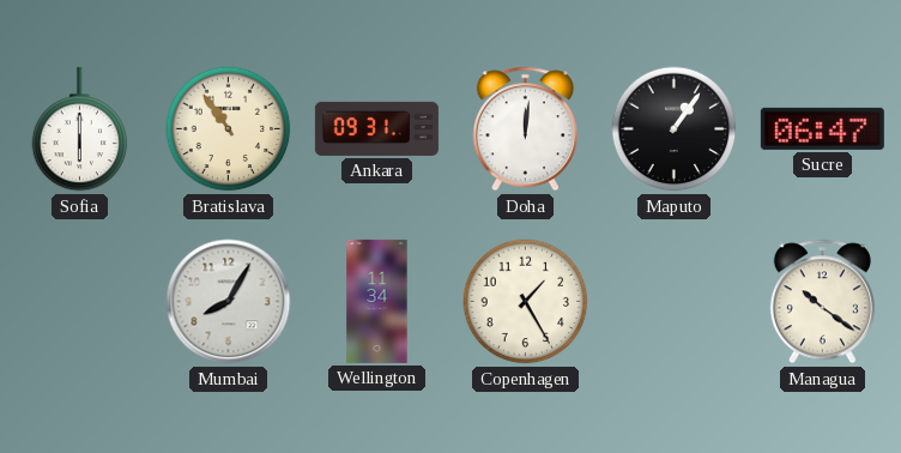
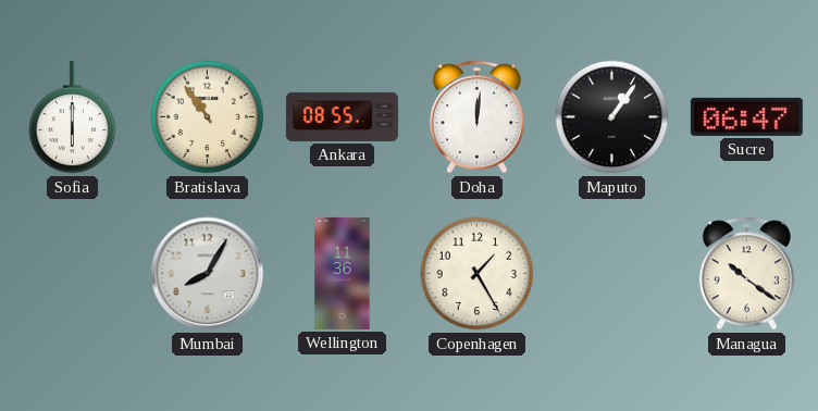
Ankara: 09:31 -> 08:55
Wellington: 11:34 -> 11:36
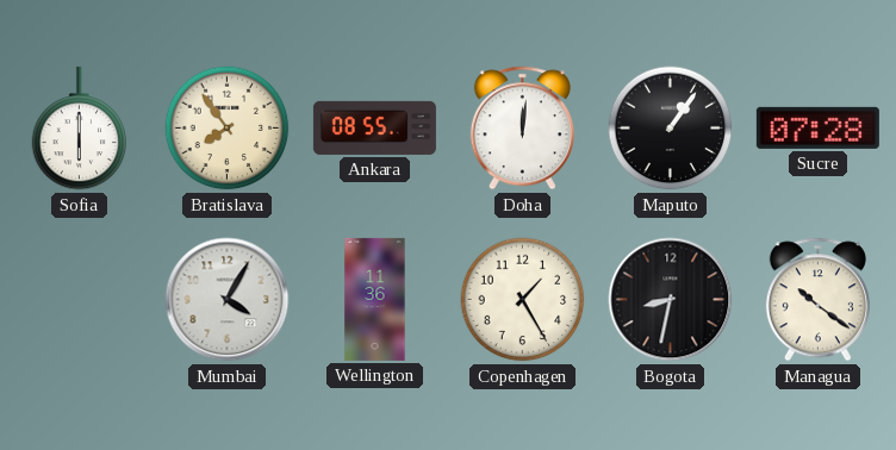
Bratislava: 10:54 -> 7:54
Sucre: 06:47 -> 07:28
Mumbai: 8:05 -> 4:05
Bogota: none -> 8:32
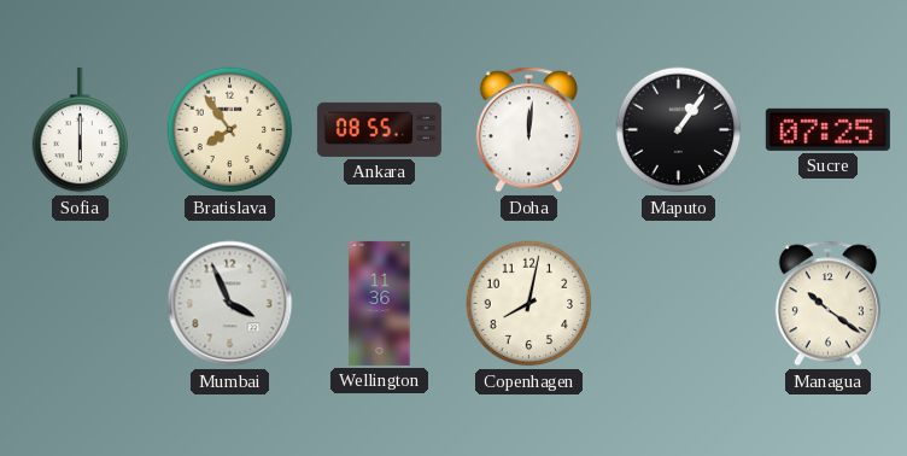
Sucre: 07:28 -> 07:25
Mumbai: 4:05 -> 3:56
Copenhagen: 1:25 -> 8:02
Bogota: 8:32 -> none
